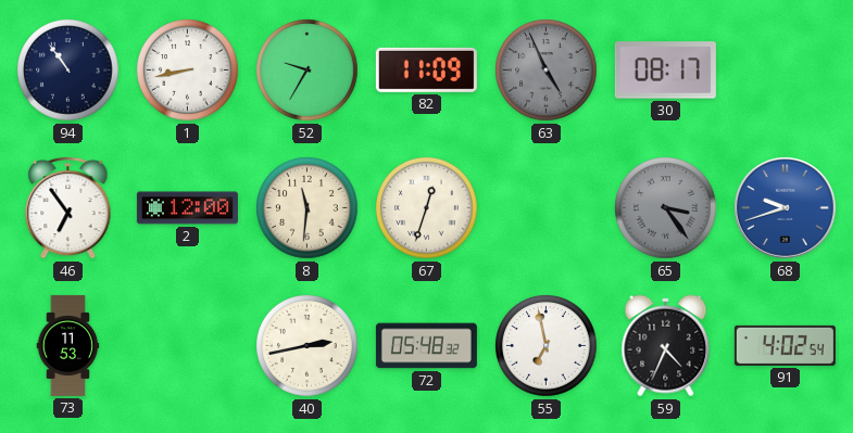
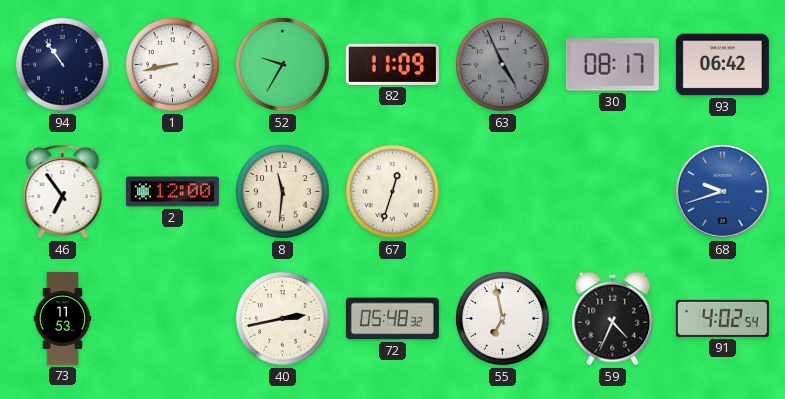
93: none -> 06:42
65: 3:24 -> none
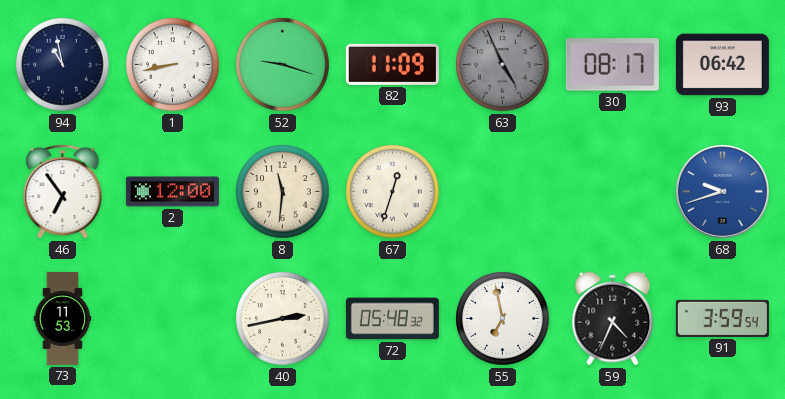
94: 10:54 -> 10:58
52: 9:35 -> 9:18
91: 4:02 -> 3:59
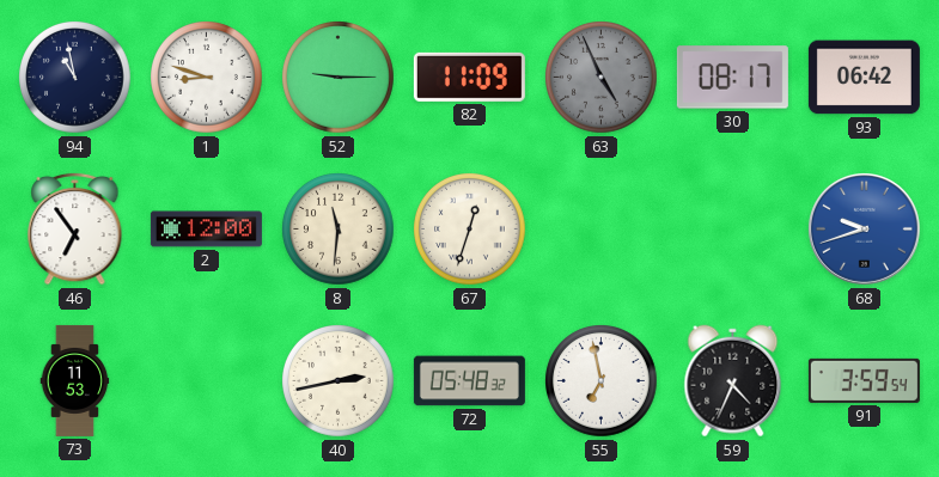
1: 8:43 -> 8:48
52: 9:18 -> 9:15
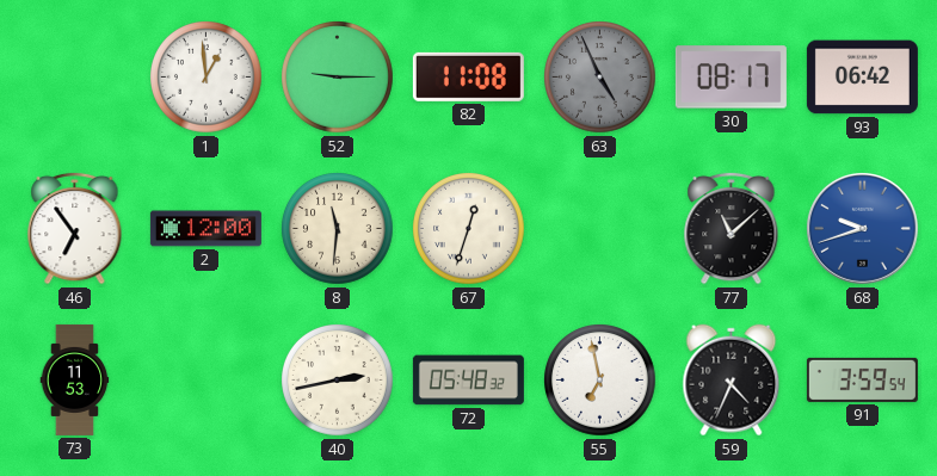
94: 10:58 -> none
1: 8:48 -> 12:59
82: 11:09 -> 11:08
77: none -> 11:08
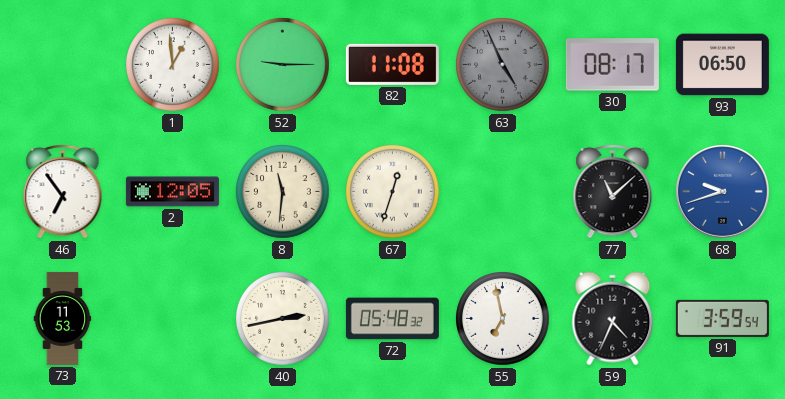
93: 06:42 -> 06:50
2: 12:00 -> 12:05
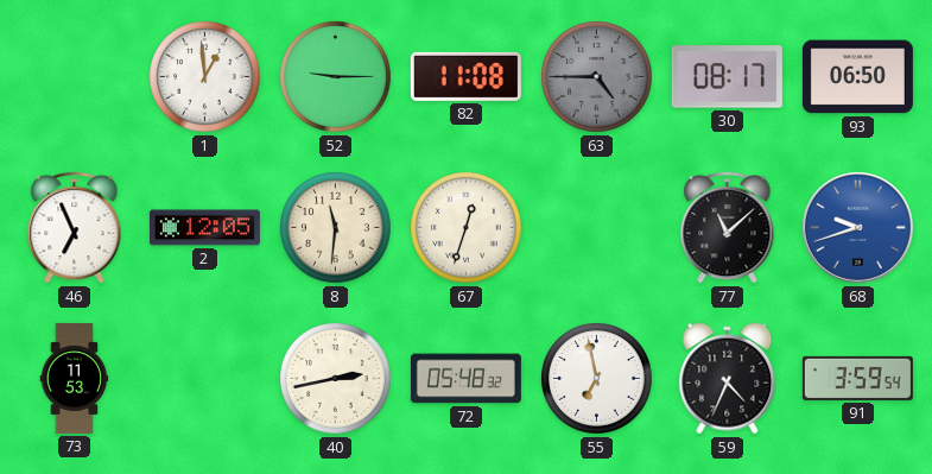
63: 4:56 -> 4:45
46: 6:54 -> 6:56
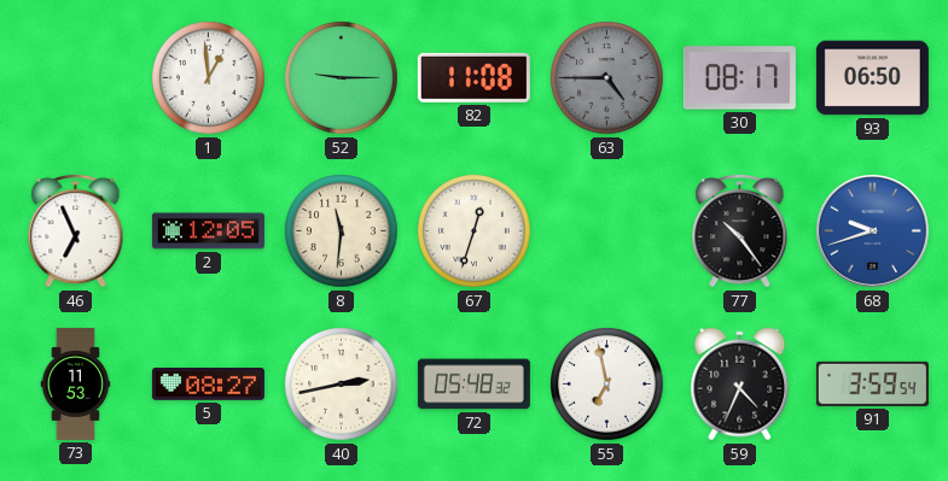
77: 11:08 -> 10:24
5: none -> 08:27
